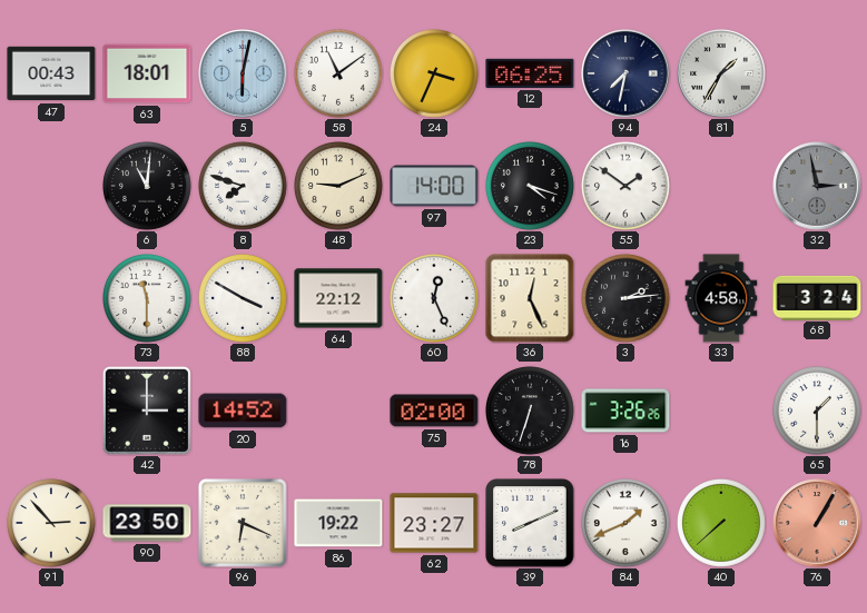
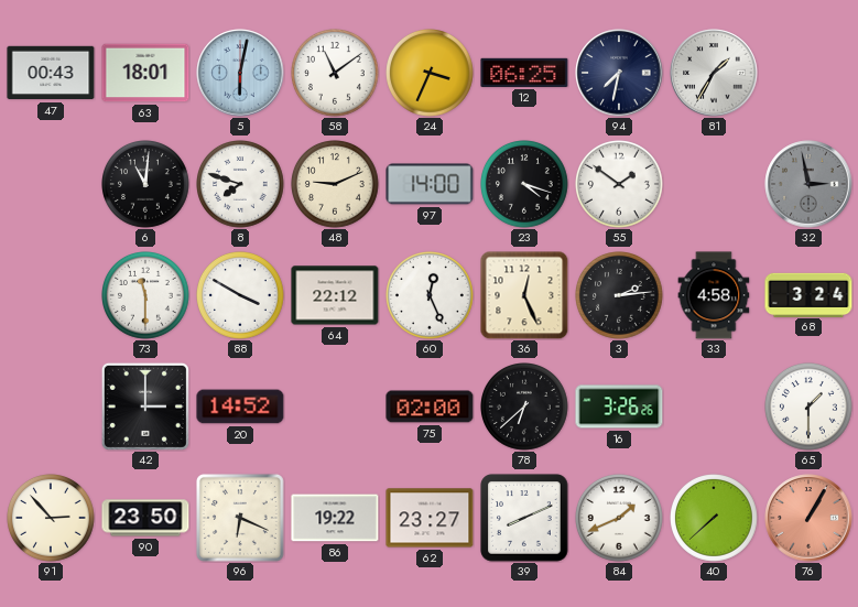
78: 6:33 -> 6:38
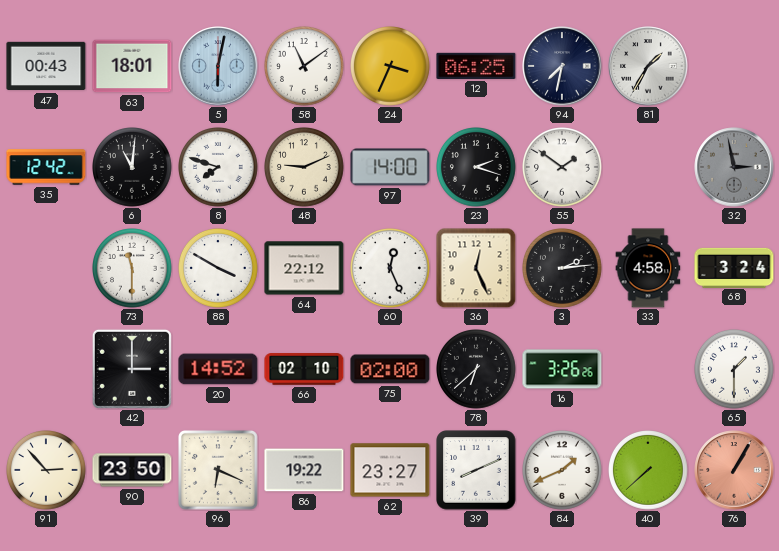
35: none -> 12:42
23: 4:18 -> 2:18
66: none -> 02:10
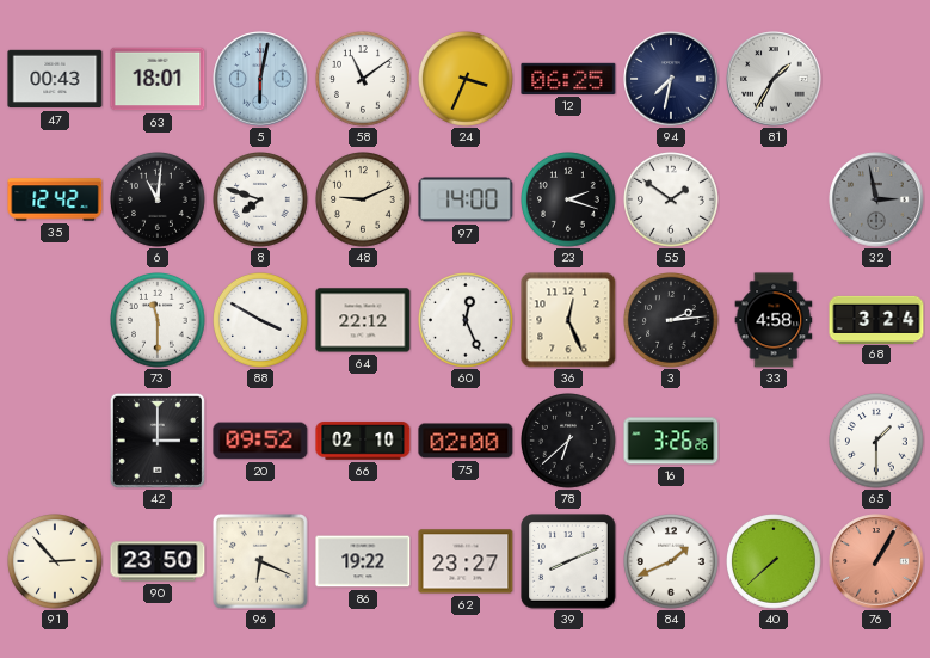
20: 14:52 -> 09:52
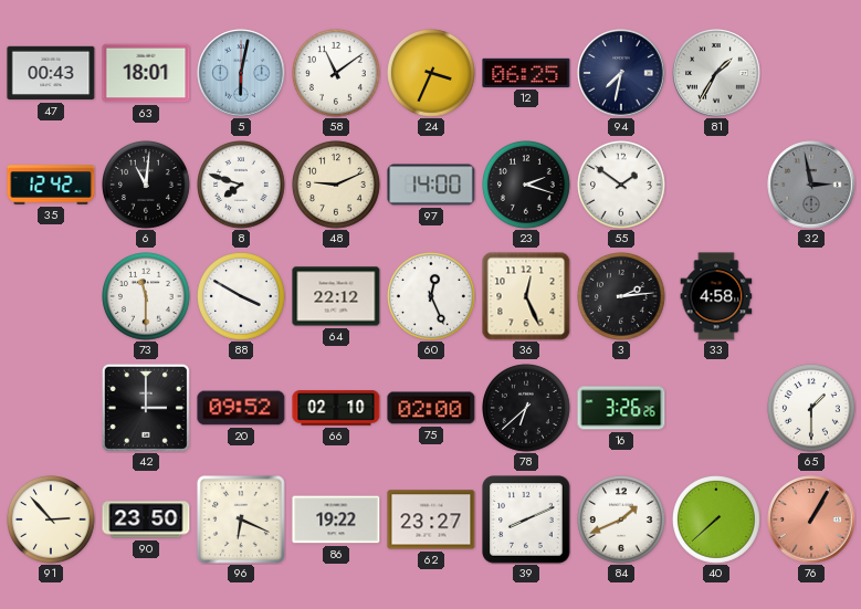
68: 3:24 -> none
